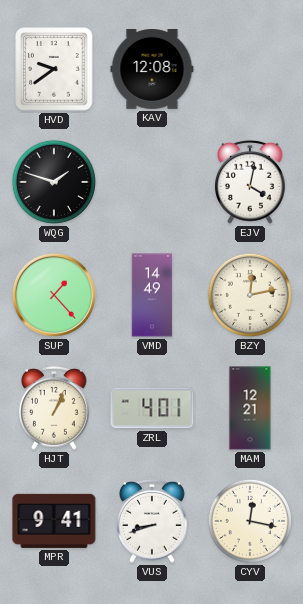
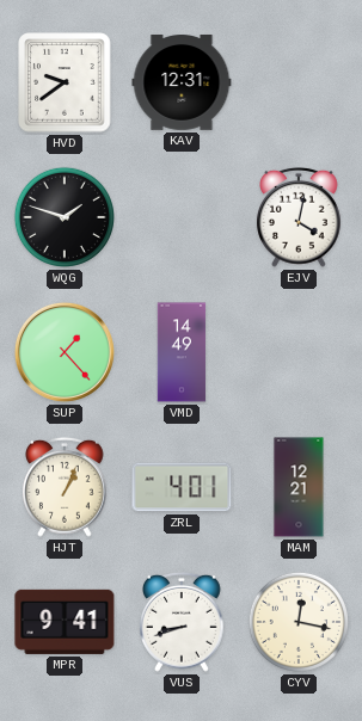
KAV: 12:08 -> 12:31
BZY: 12:13 -> none
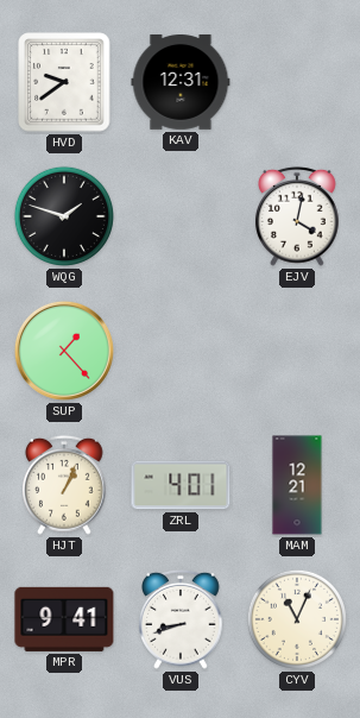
VMD: 14:49 -> none
CYV: 12:17 -> 11:04
